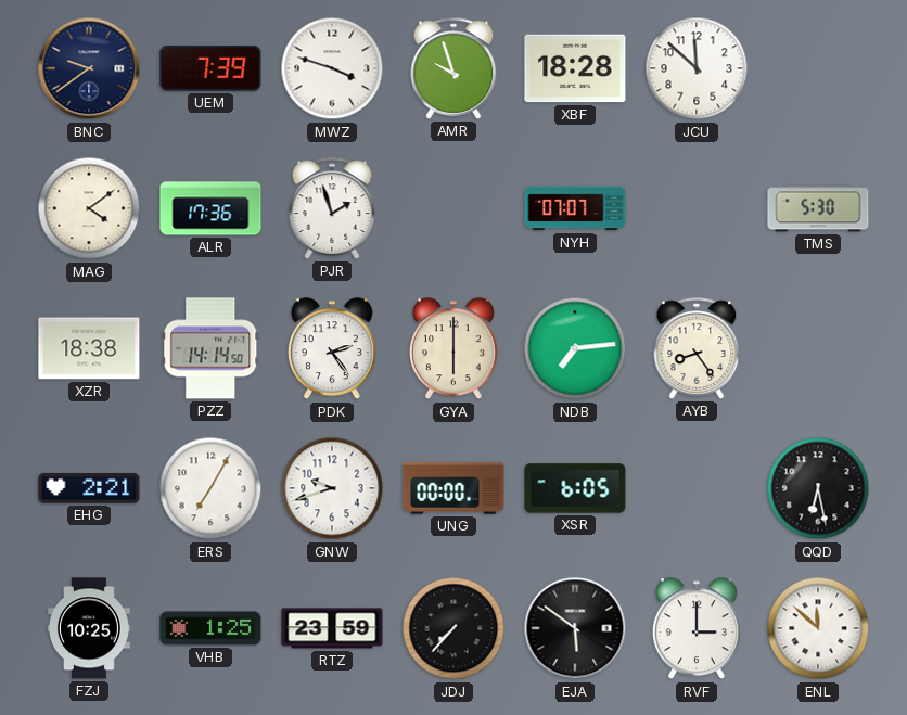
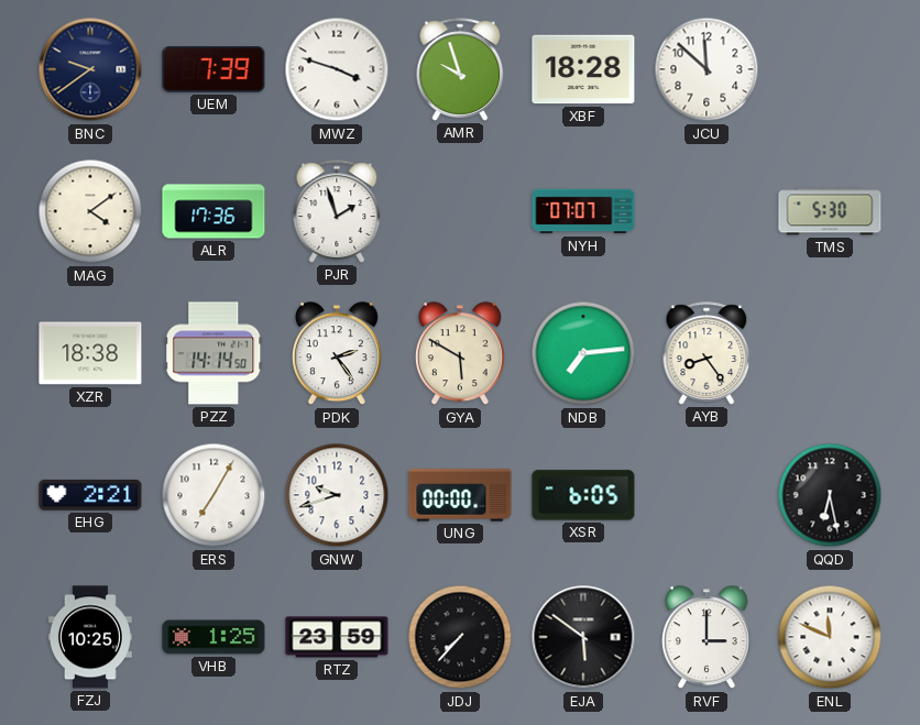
GYA: 6:00 -> 5:50
ENL: 11:52 -> 11:49
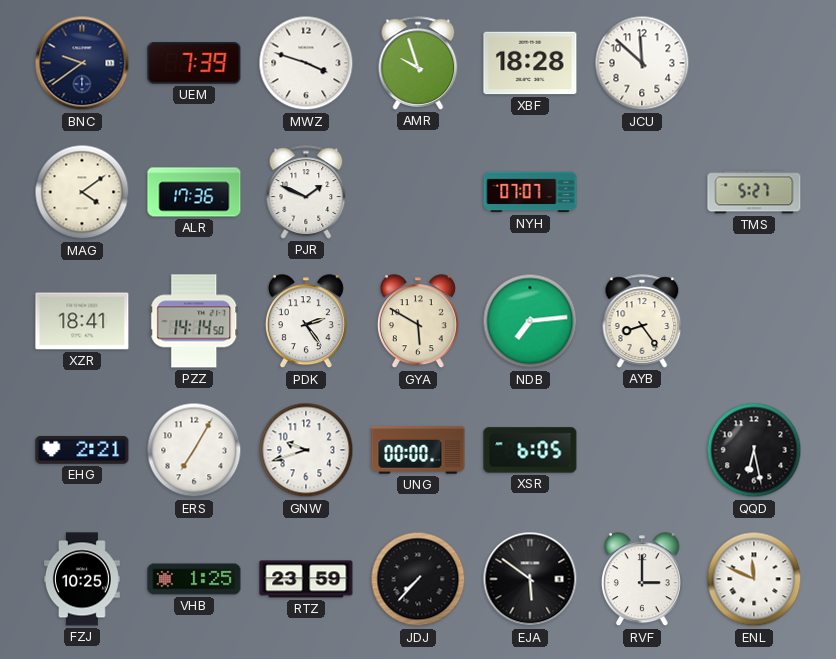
PJR: 1:57 -> 1:49
TMS: 5:30 -> 5:27
XZR: 18:38 -> 18:41
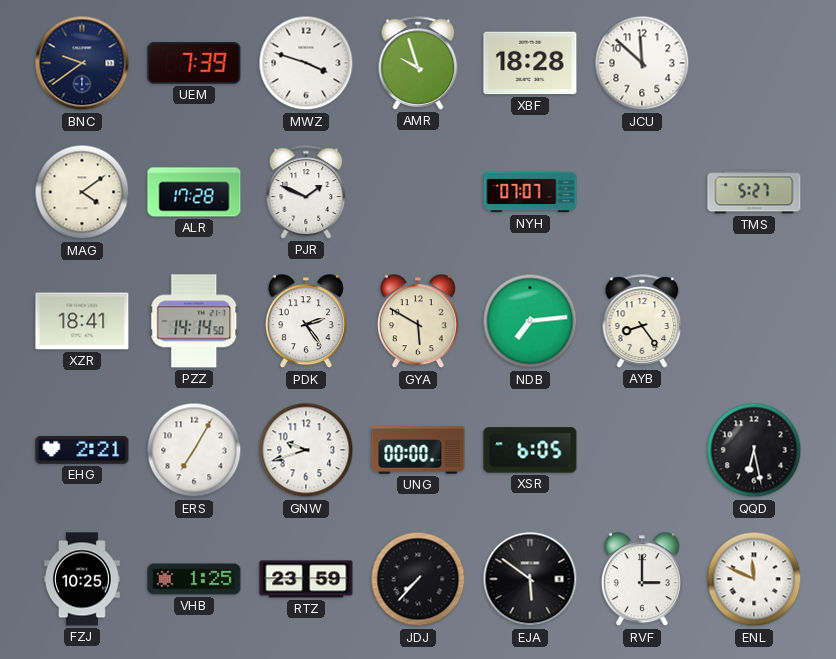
ALR: 17:36 -> 17:28
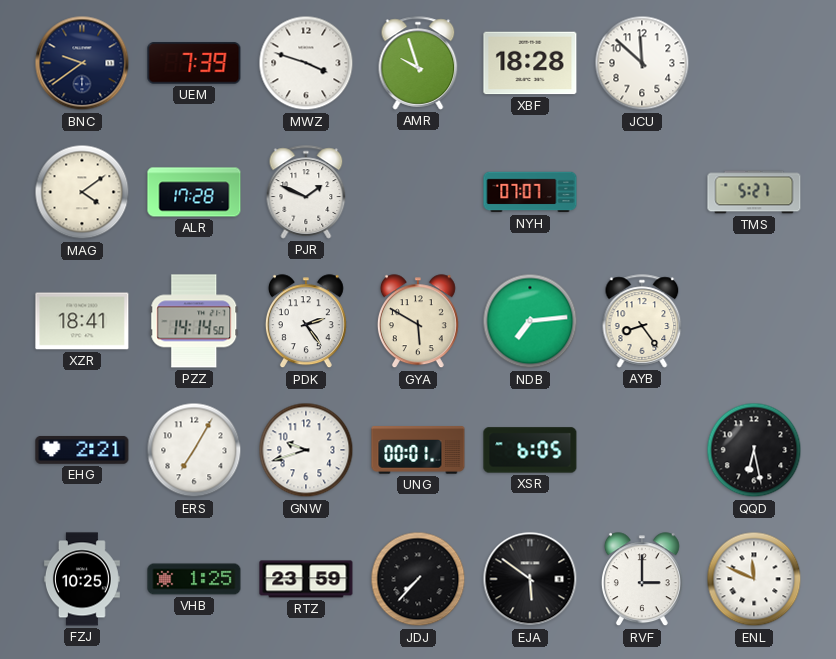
UNG: 00:00 -> 00:01
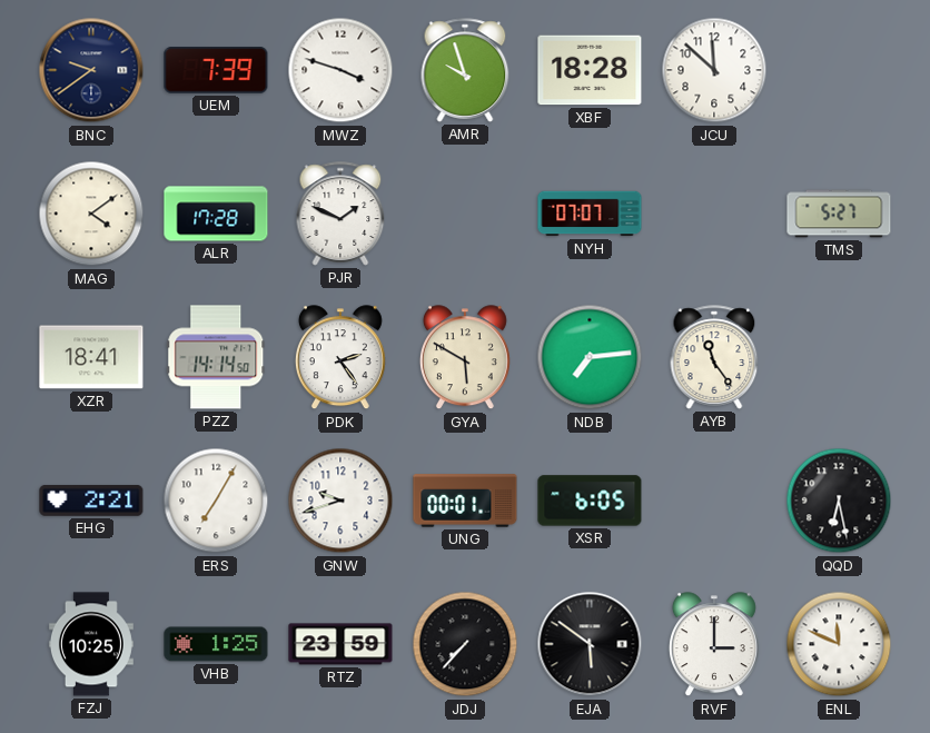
AYB: 8:24 -> 11:24
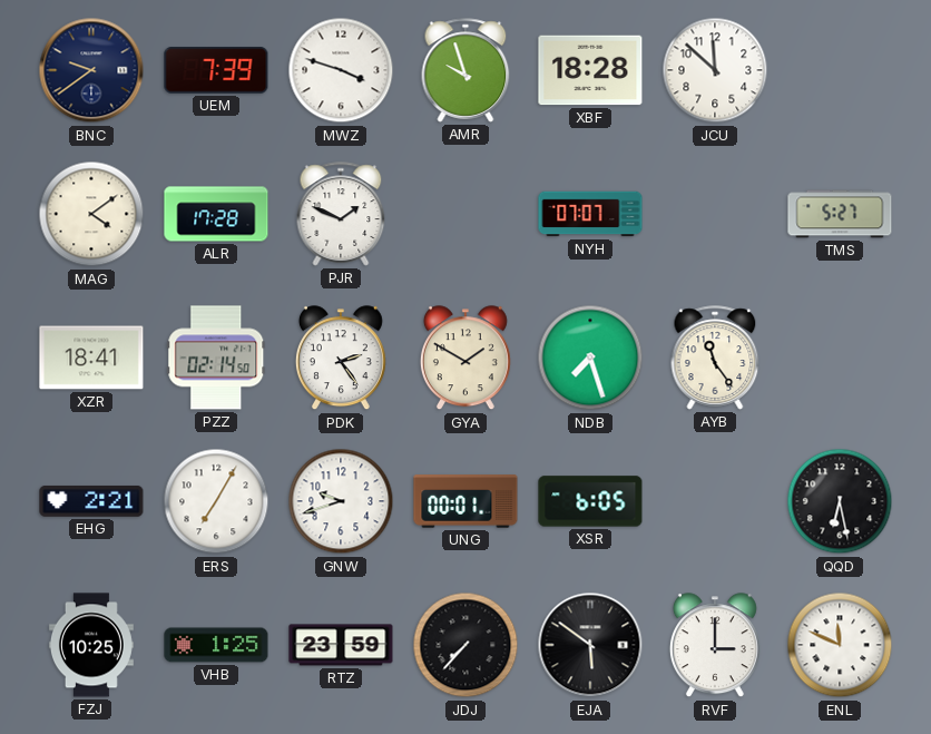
PZZ: 14:14 -> 02:14
GYA: 5:50 -> 1:50
NDB: 7:14 -> 7:27
